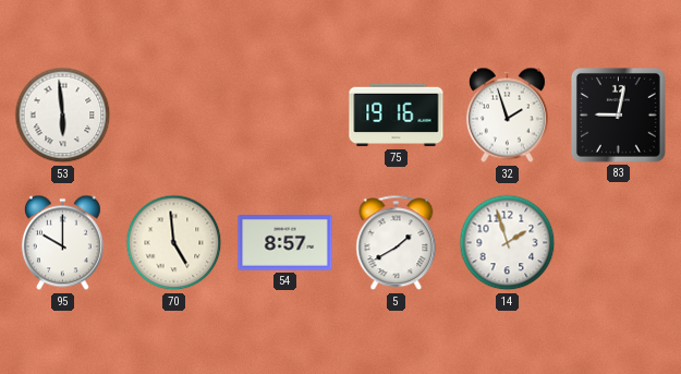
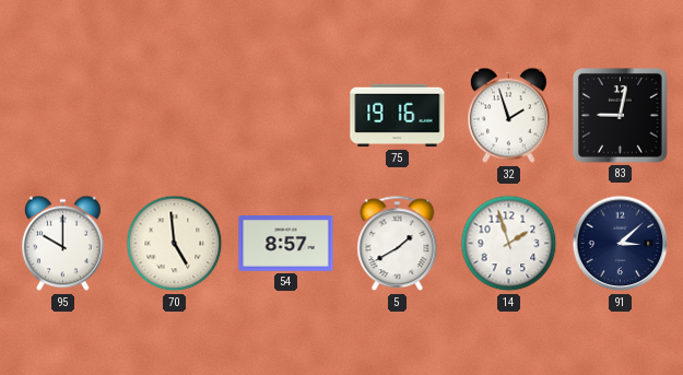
53: 5:59 -> none
91: none -> 3:08
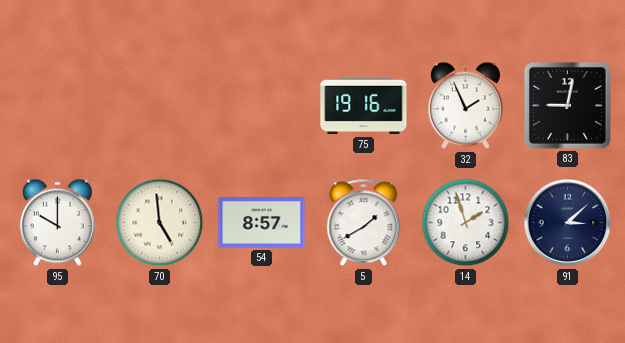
32: 1:57 -> 1:56
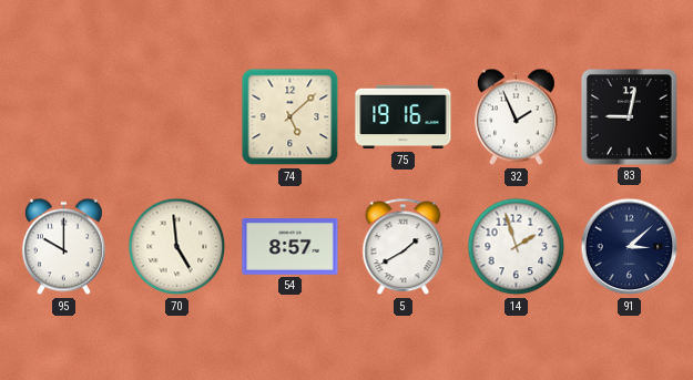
74: none -> 5:08
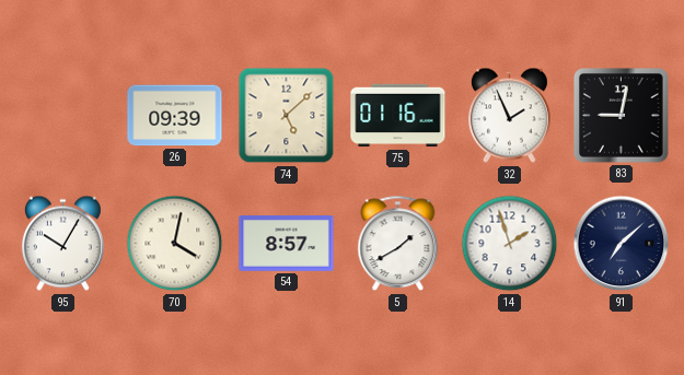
26: none -> 09:39
75: 19:16 -> 01:16
95: 10:00 -> 10:05
70: 4:59 -> 4:02
91: 3:08 -> 7:08
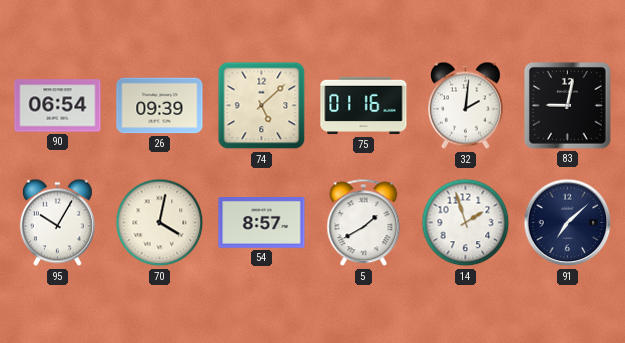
90: none -> 06:54
32: 1:56 -> 2:01
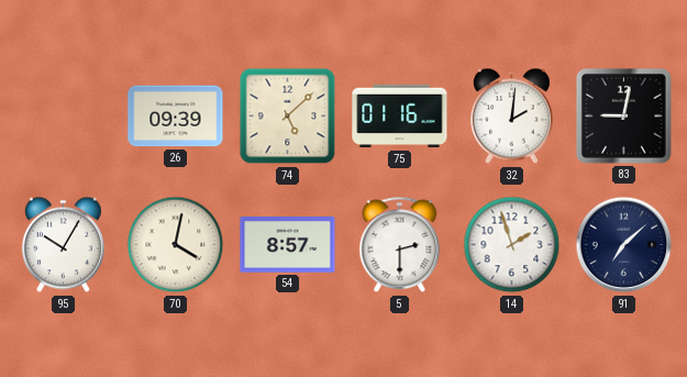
90: 06:54 -> none
5: 1:40 -> 2:30
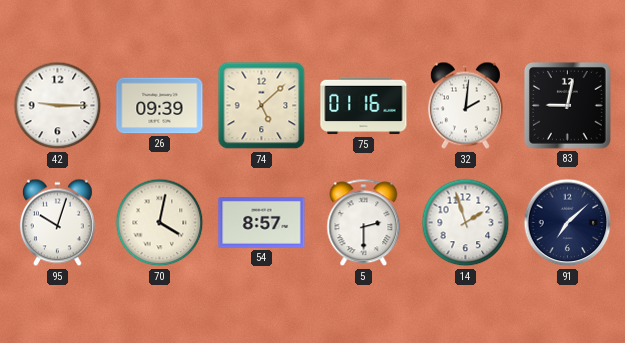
42: none -> 9:15
95: 10:05 -> 10:03
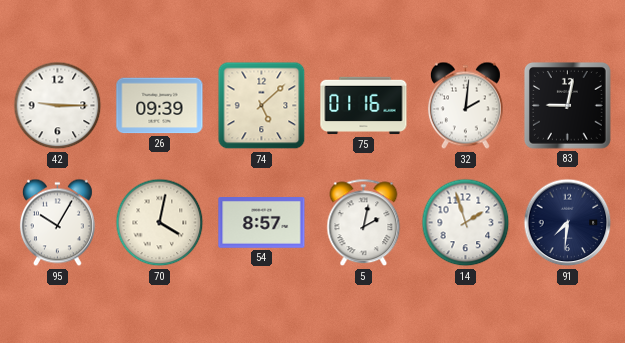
95: 10:03 -> 10:05
5: 2:30 -> 2:02
91: 7:08 -> 7:31
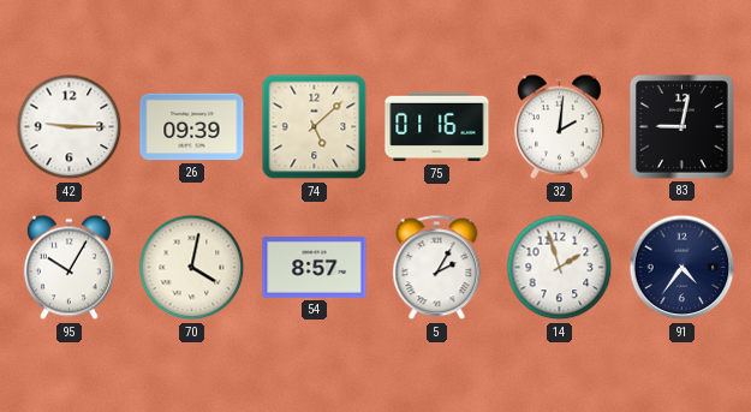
5: 2:02 -> 2:05
91: 7:31 -> 4:36
